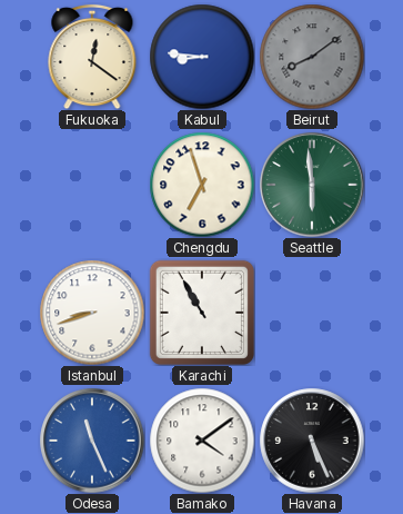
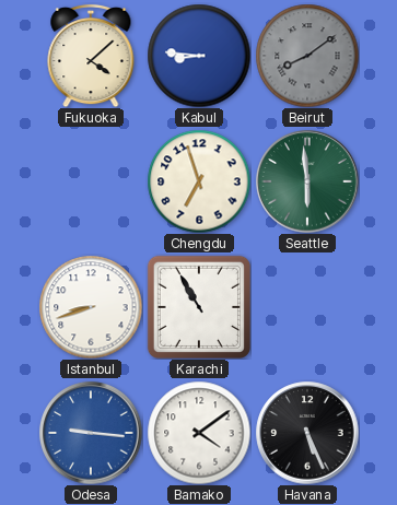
Fukuoka: 12:21 -> 4:08
Odesa: 11:26 -> 9:16
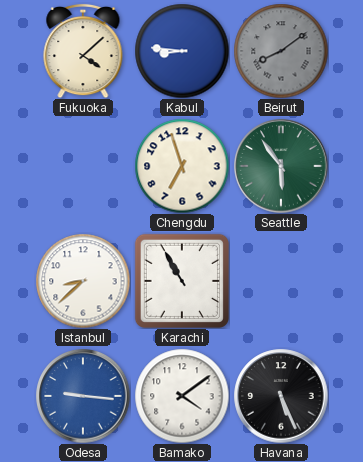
Seattle: 5:59 -> 5:54
Istanbul: 8:42 -> 8:38
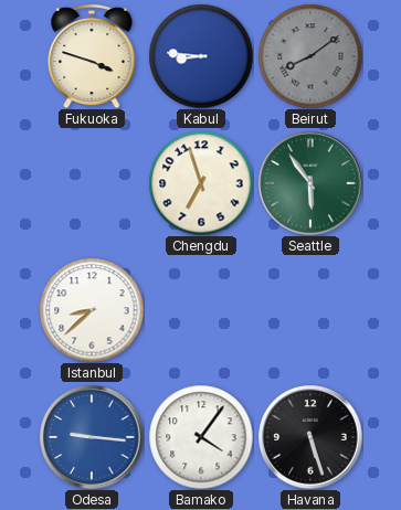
Fukuoka: 4:08 -> 3:48
Karachi: 10:55 -> none
Bamako: 4:09 -> 4:06
Havana: 5:26 -> 5:27
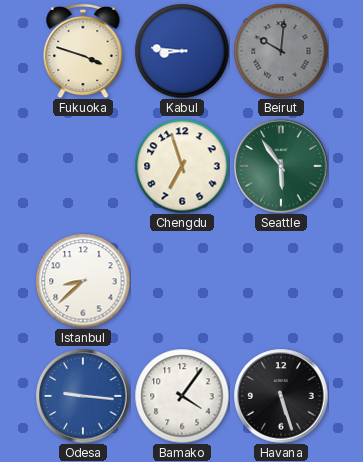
Beirut: 8:09 -> 10:01
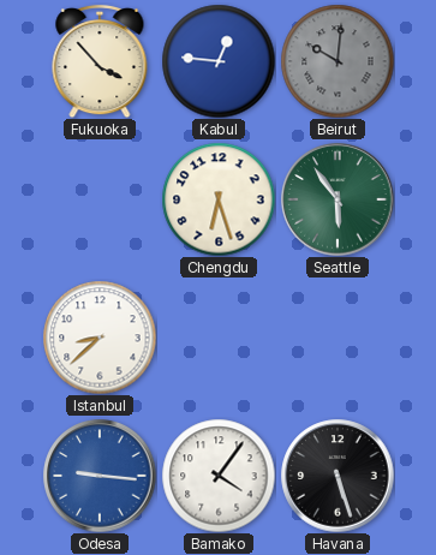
Fukuoka: 3:48 -> 3:53
Kabul: 8:46 -> 12:46
Chengdu: 6:57 -> 6:27
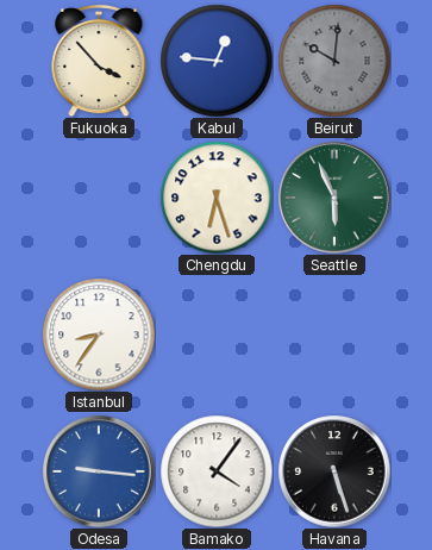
Seattle: 5:54 -> 5:56
Istanbul: 8:38 -> 8:36
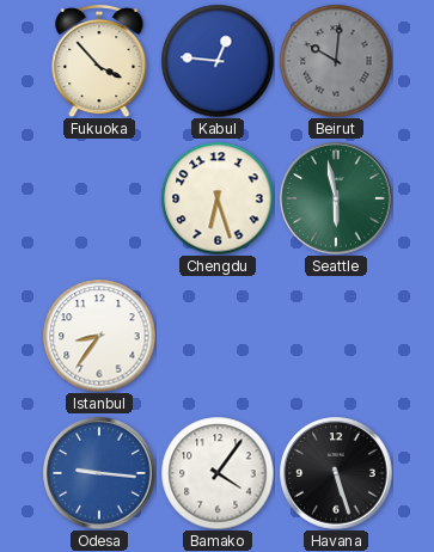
Seattle: 5:56 -> 5:58
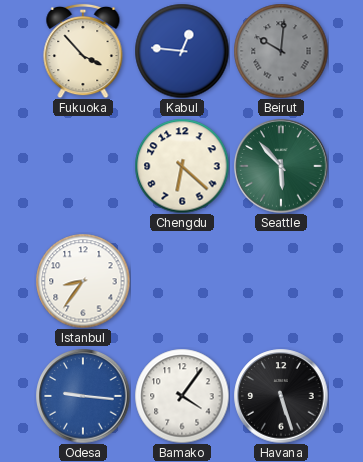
Chengdu: 6:27 -> 6:22
Seattle: 5:58 -> 5:53
